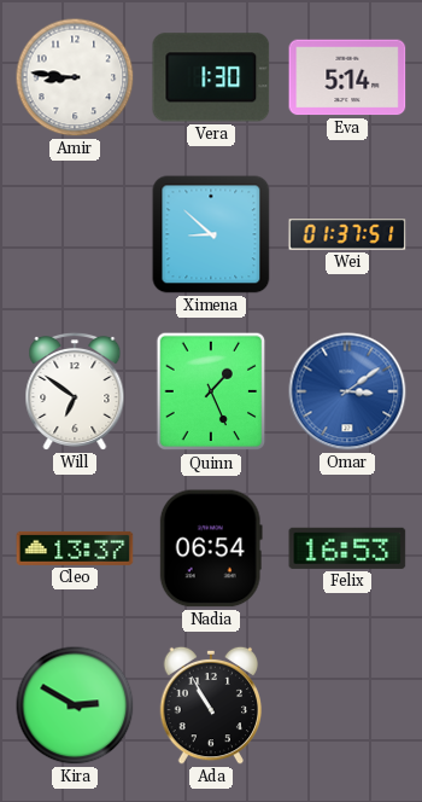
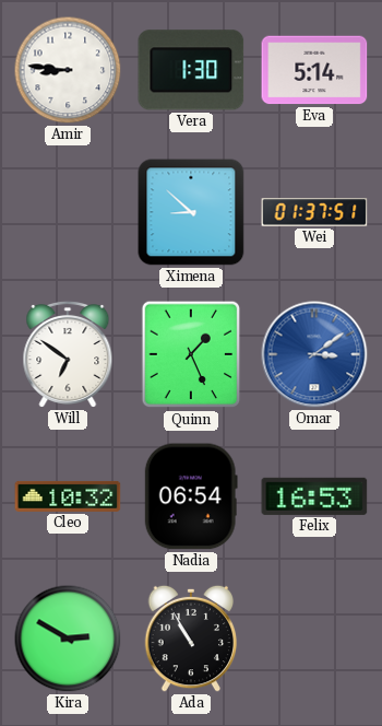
Cleo: 13:37 -> 10:32
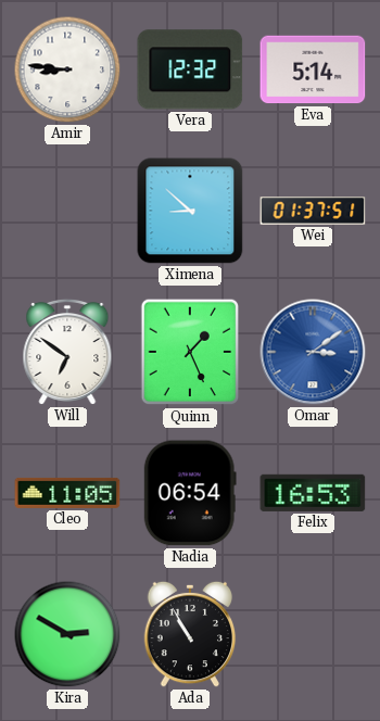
Vera: 1:30 -> 12:32
Cleo: 10:32 -> 11:05
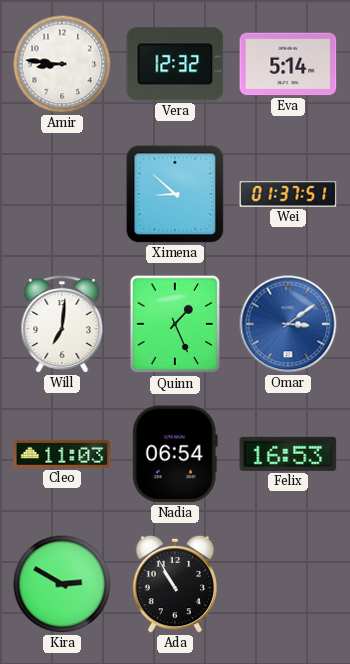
Will: 6:51 -> 7:01
Cleo: 11:05 -> 11:03
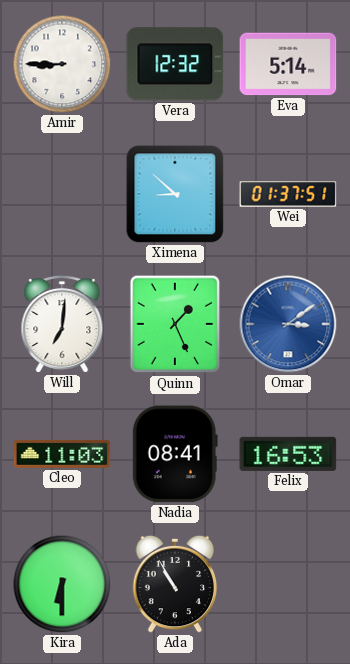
Amir: 8:46 -> 8:45
Nadia: 06:54 -> 08:41
Kira: 2:50 -> 6:30
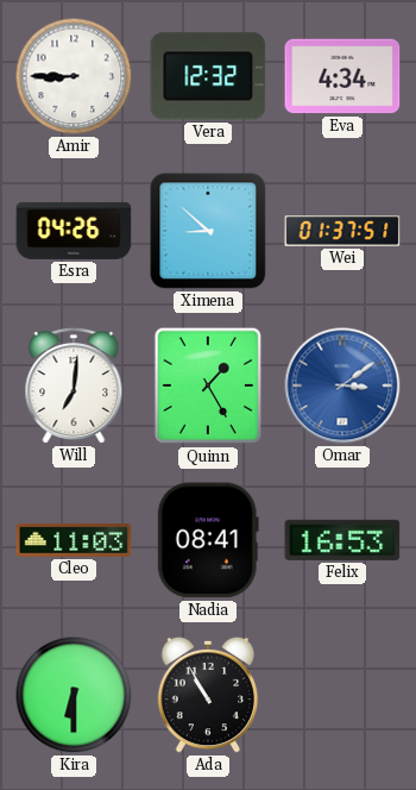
Eva: 5:14 -> 4:34
Esra: none -> 04:26
Quinn: 1:26 -> 1:25
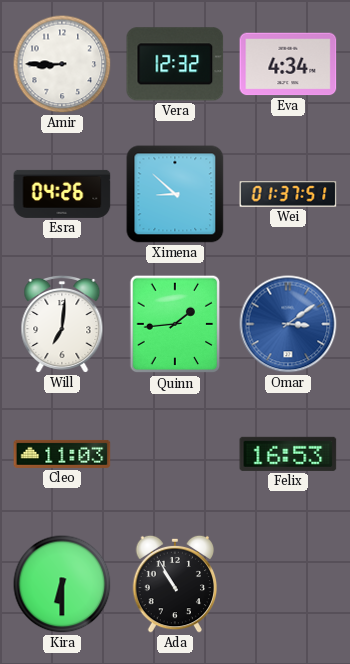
Quinn: 1:25 -> 1:44
Nadia: 08:41 -> none
